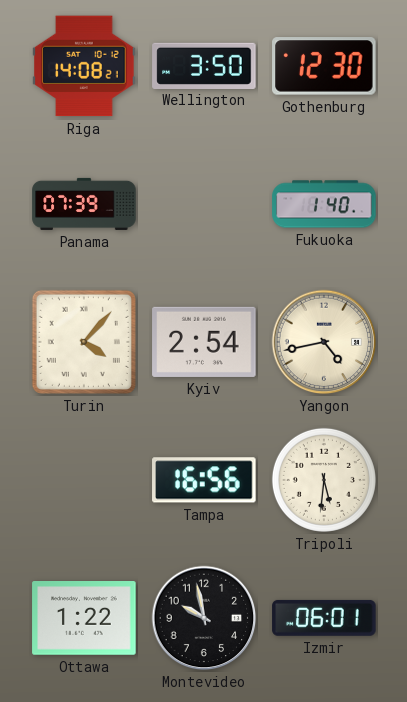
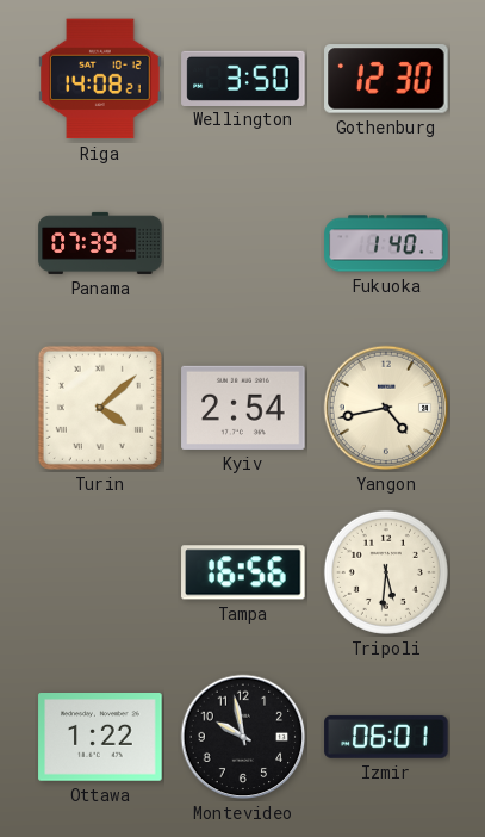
Turin: 4:07 -> 4:08
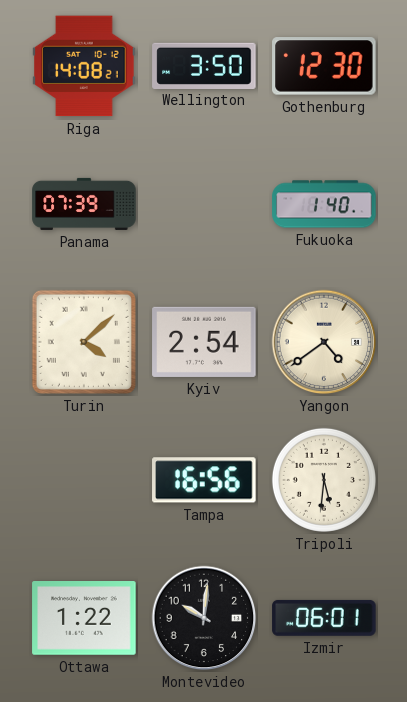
Yangon: 4:43 -> 4:39
Montevideo: 9:58 -> 10:01
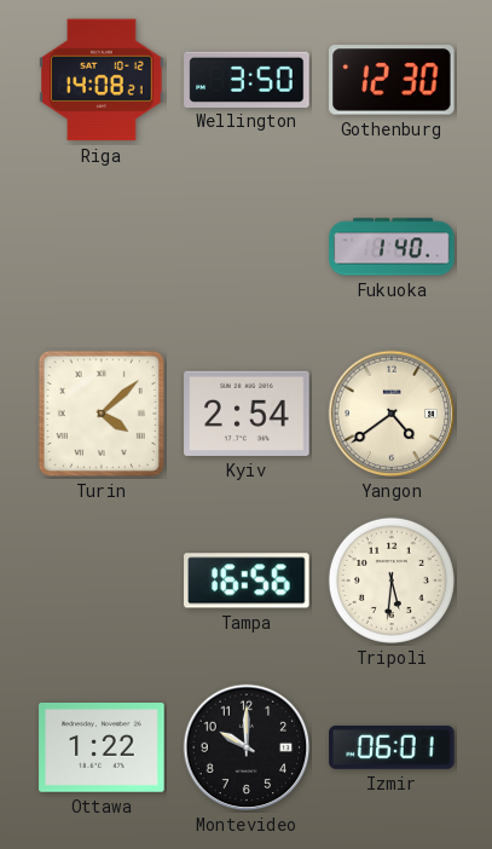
Panama: 07:39 -> none
Montevideo: 10:01 -> 10:00
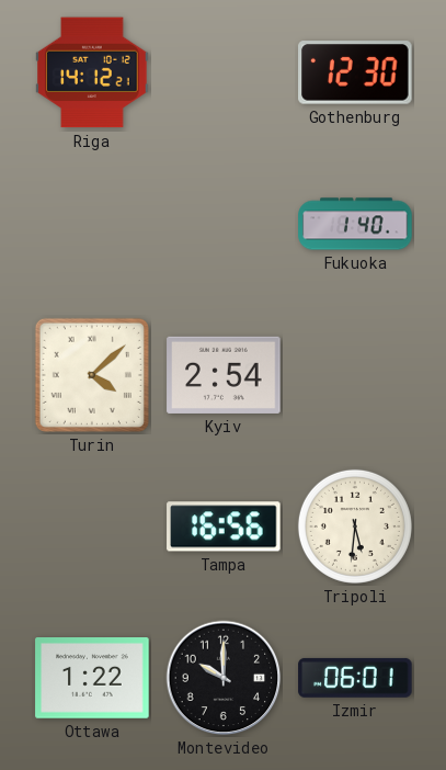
Riga: 14:08 -> 14:12
Wellington: 3:50 -> none
Yangon: 4:39 -> none
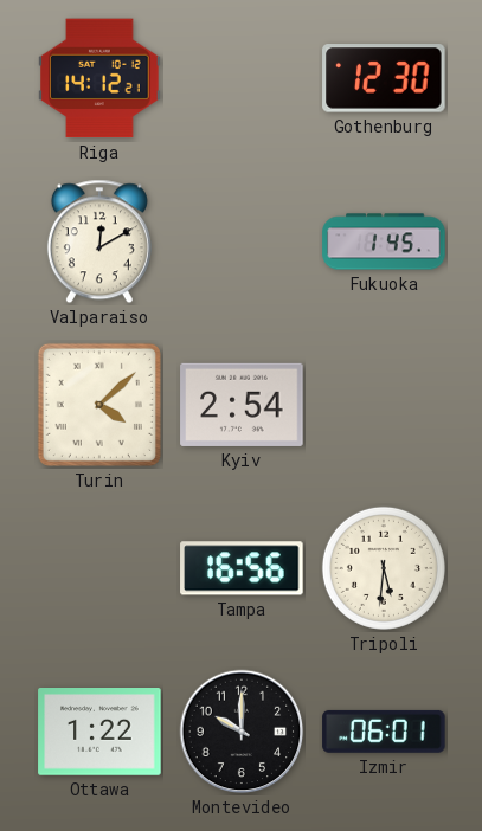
Valparaiso: none -> 12:10
Fukuoka: 1:40 -> 1:45
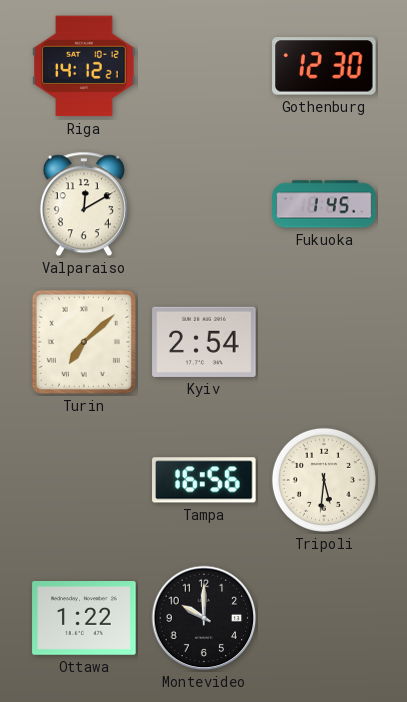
Turin: 4:08 -> 7:08
Izmir: 06:01 -> none
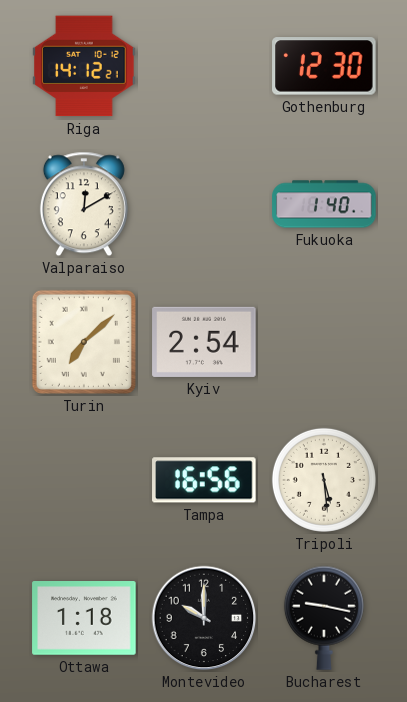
Fukuoka: 1:45 -> 1:40
Tripoli: 5:31 -> 5:29
Ottawa: 1:22 -> 1:18
Bucharest: none -> 9:17
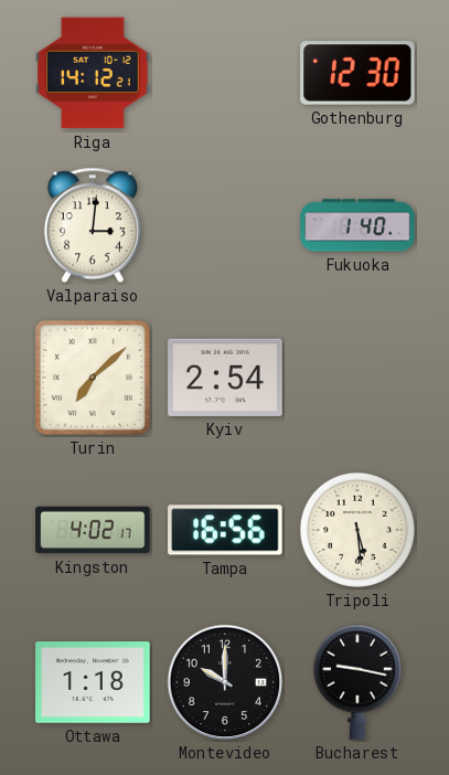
Valparaiso: 12:10 -> 3:01
Kingston: none -> 4:02
